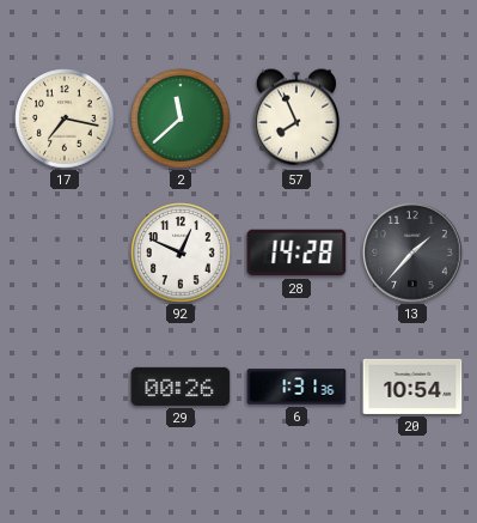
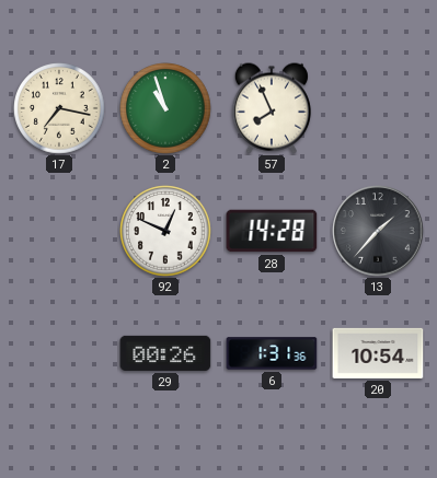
2: 11:38 -> 10:57
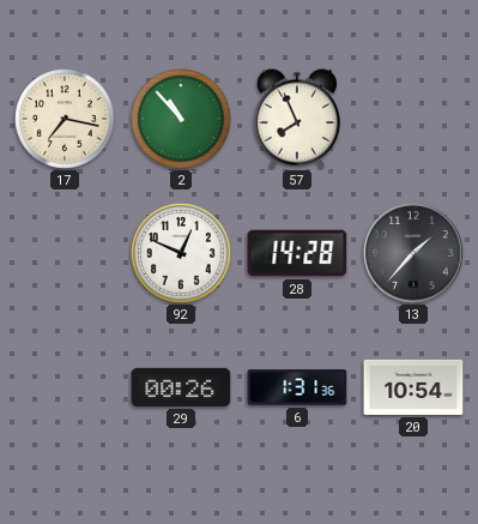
2: 10:57 -> 10:53
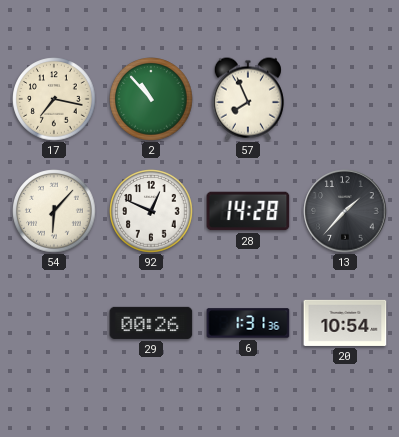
54: none -> 6:07
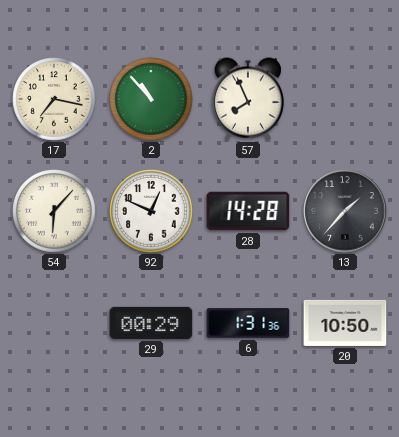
29: 00:26 -> 00:29
20: 10:54 -> 10:50
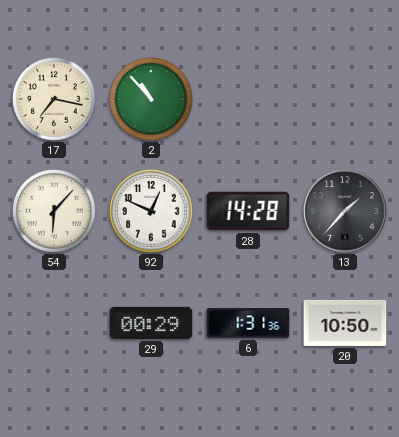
57: 7:56 -> none
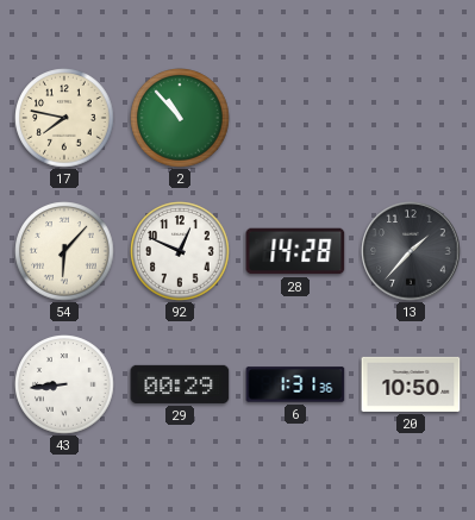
17: 7:17 -> 7:47
43: none -> 8:44
